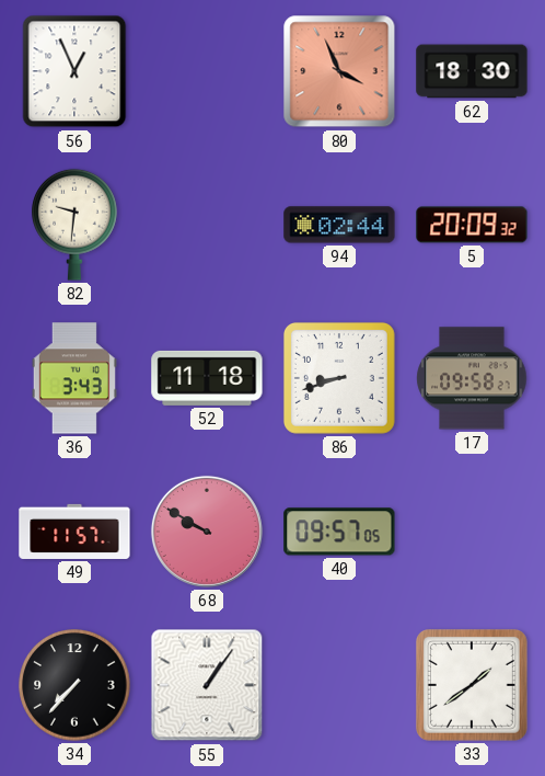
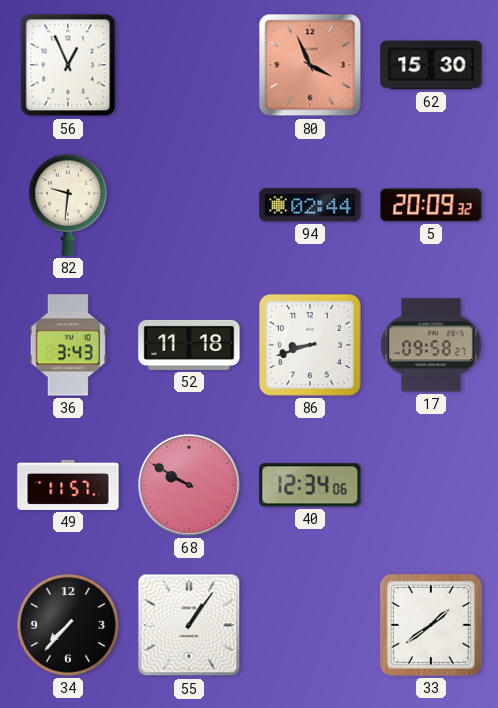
62: 18:30 -> 15:30
40: 09:57 -> 12:34
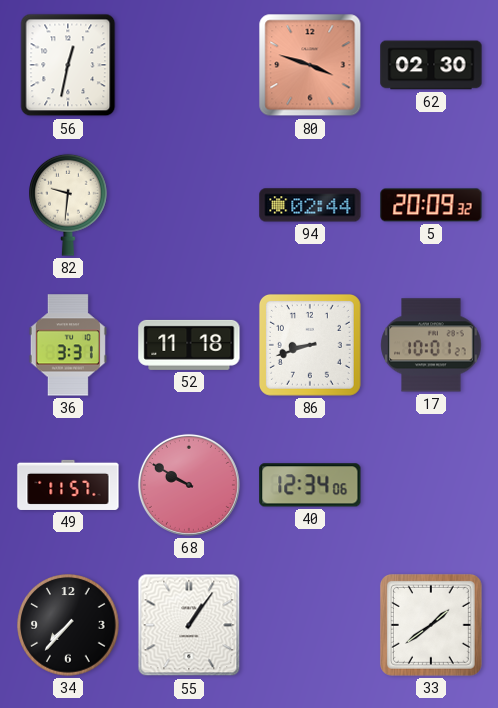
56: 12:56 -> 12:32
80: 3:56 -> 3:48
62: 15:30 -> 02:30
36: 3:43 -> 3:31
17: 09:58 -> 10:01
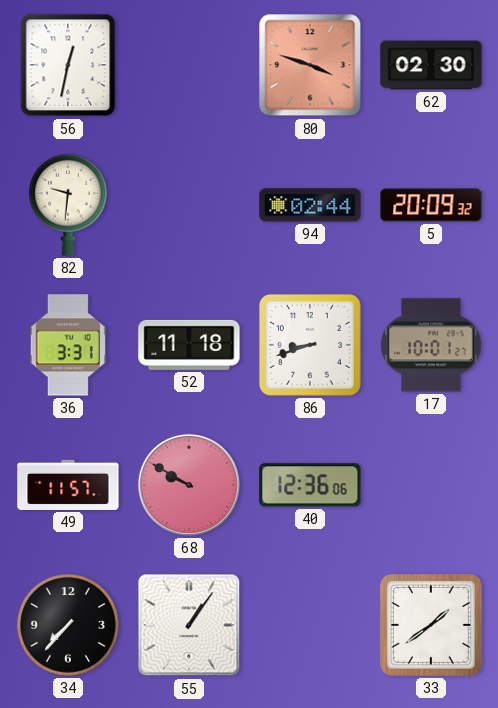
40: 12:34 -> 12:36
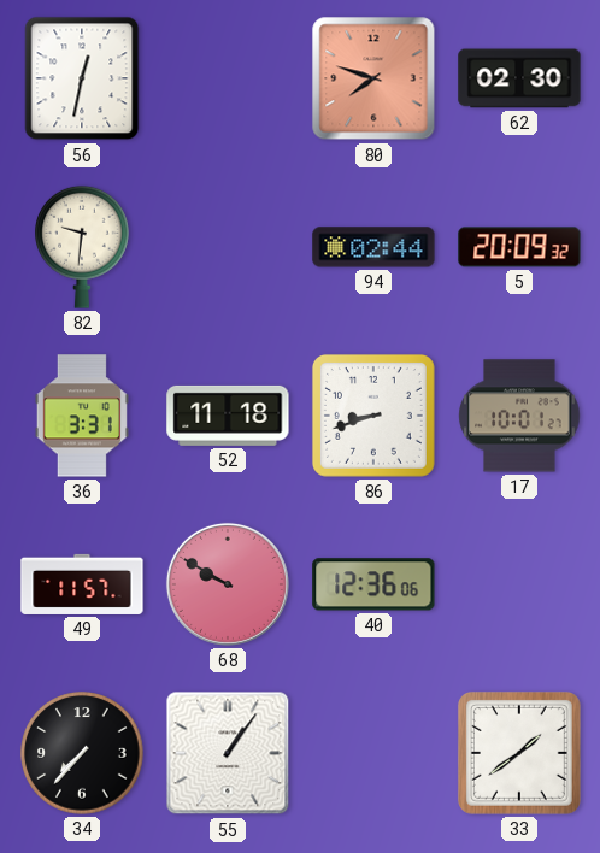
80: 3:48 -> 7:48
